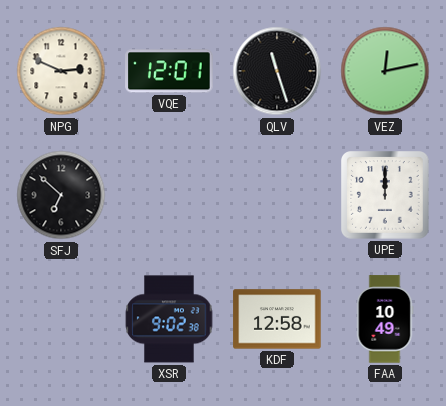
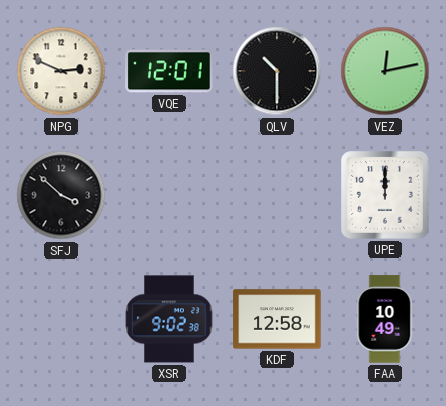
QLV: 11:27 -> 10:30
SFJ: 6:52 -> 3:52
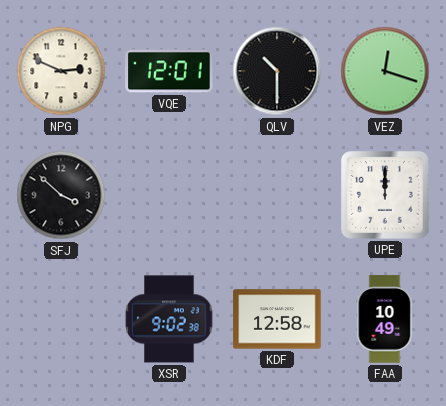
VEZ: 12:13 -> 12:18
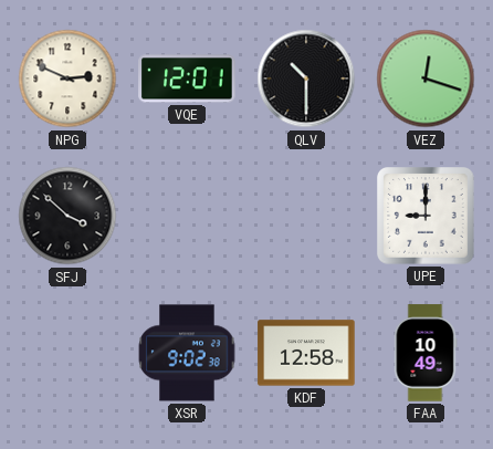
UPE: 12:00 -> 9:00
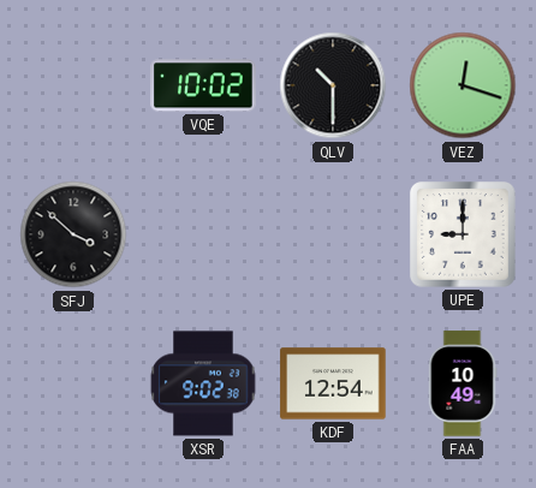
NPG: 2:49 -> none
VQE: 12:01 -> 10:02
KDF: 12:58 -> 12:54
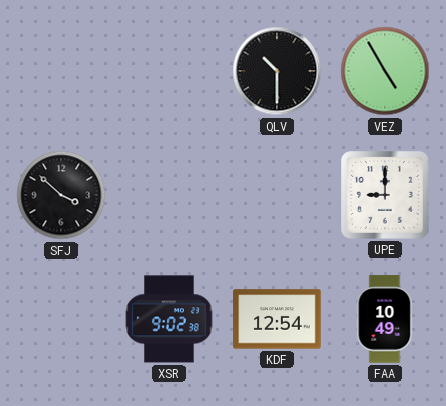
VQE: 10:02 -> none
VEZ: 12:18 -> 4:55
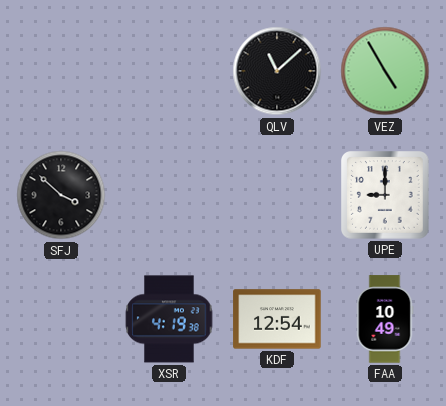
QLV: 10:30 -> 11:08
XSR: 9:02 -> 4:19
